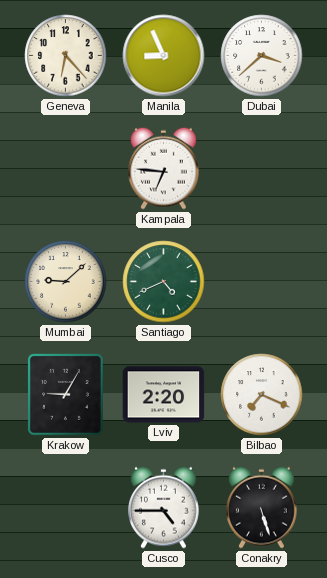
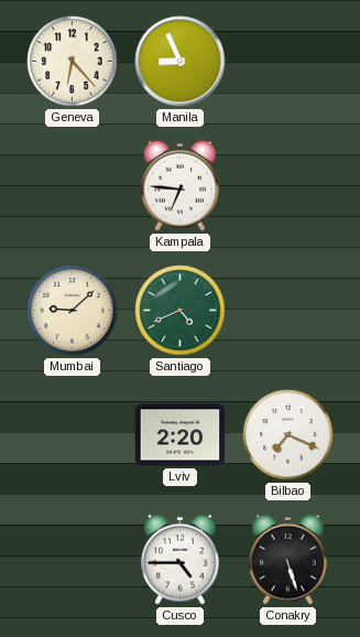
Dubai: 3:38 -> none
Krakow: 9:05 -> none
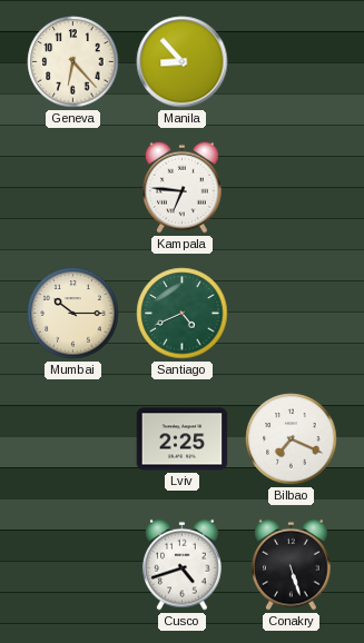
Manila: 8:56 -> 8:53
Mumbai: 9:08 -> 10:15
Lviv: 2:20 -> 2:25
Cusco: 4:45 -> 4:42
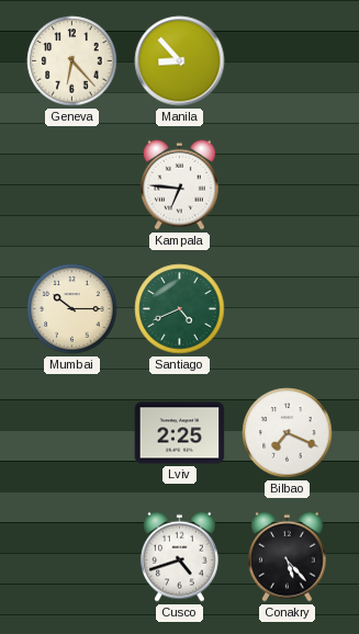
Conakry: 5:27 -> 5:23
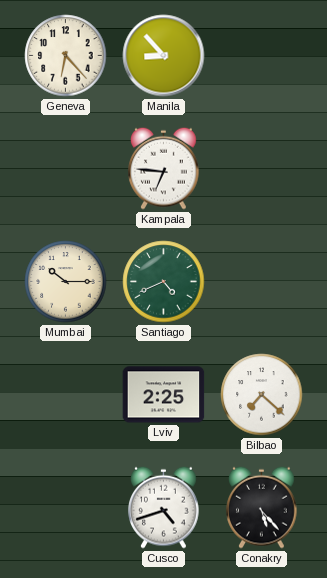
Bilbao: 7:19 -> 7:22
